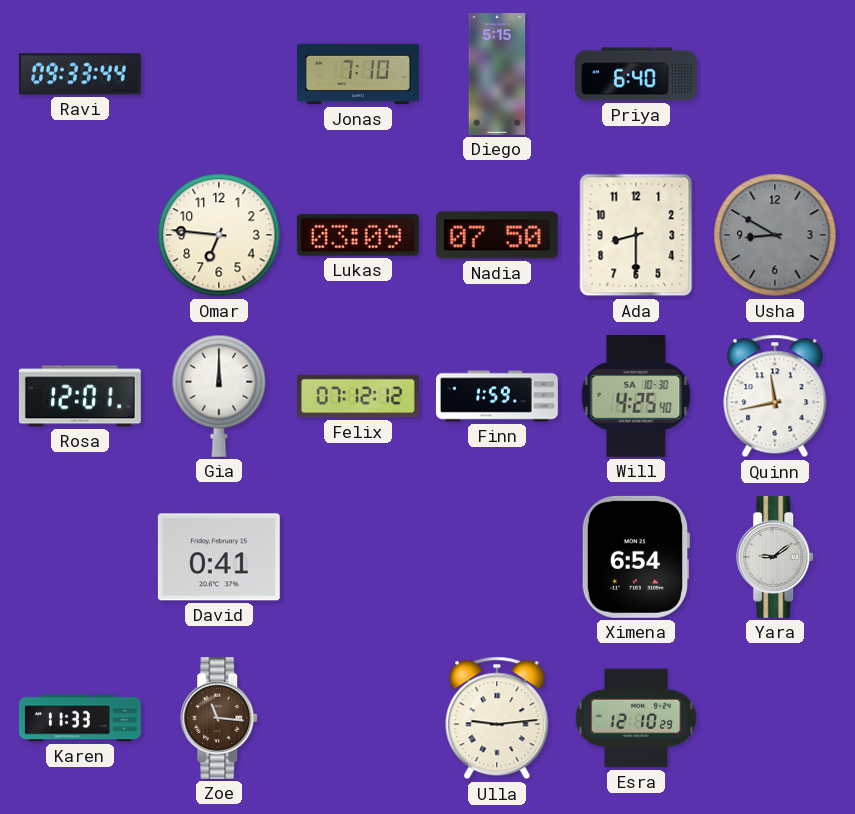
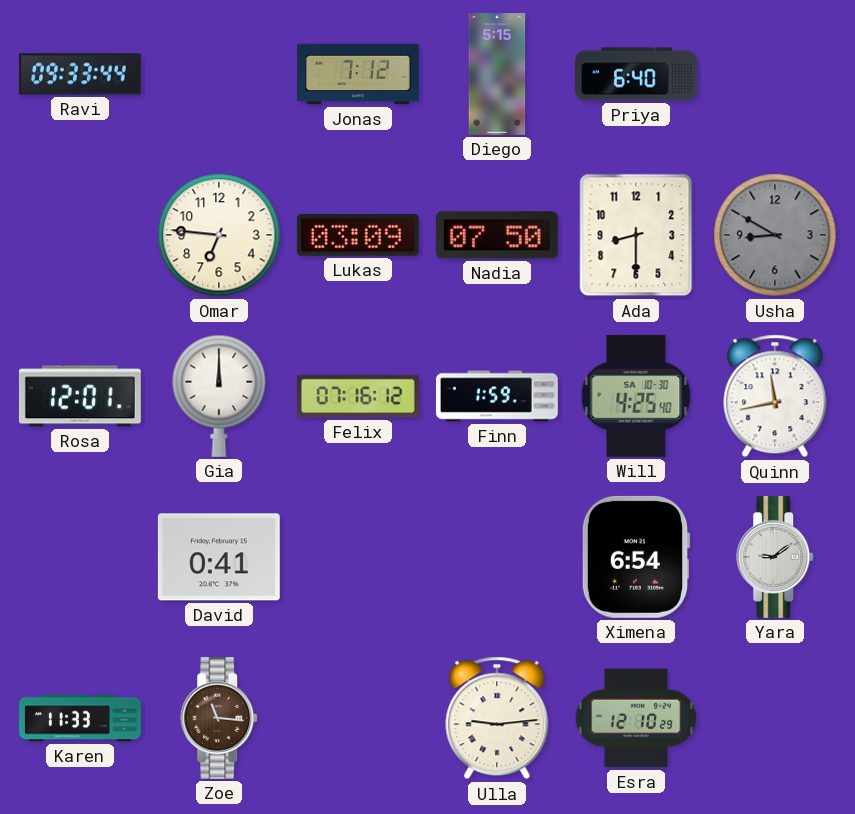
Jonas: 7:10 -> 7:12
Felix: 07:12 -> 07:16
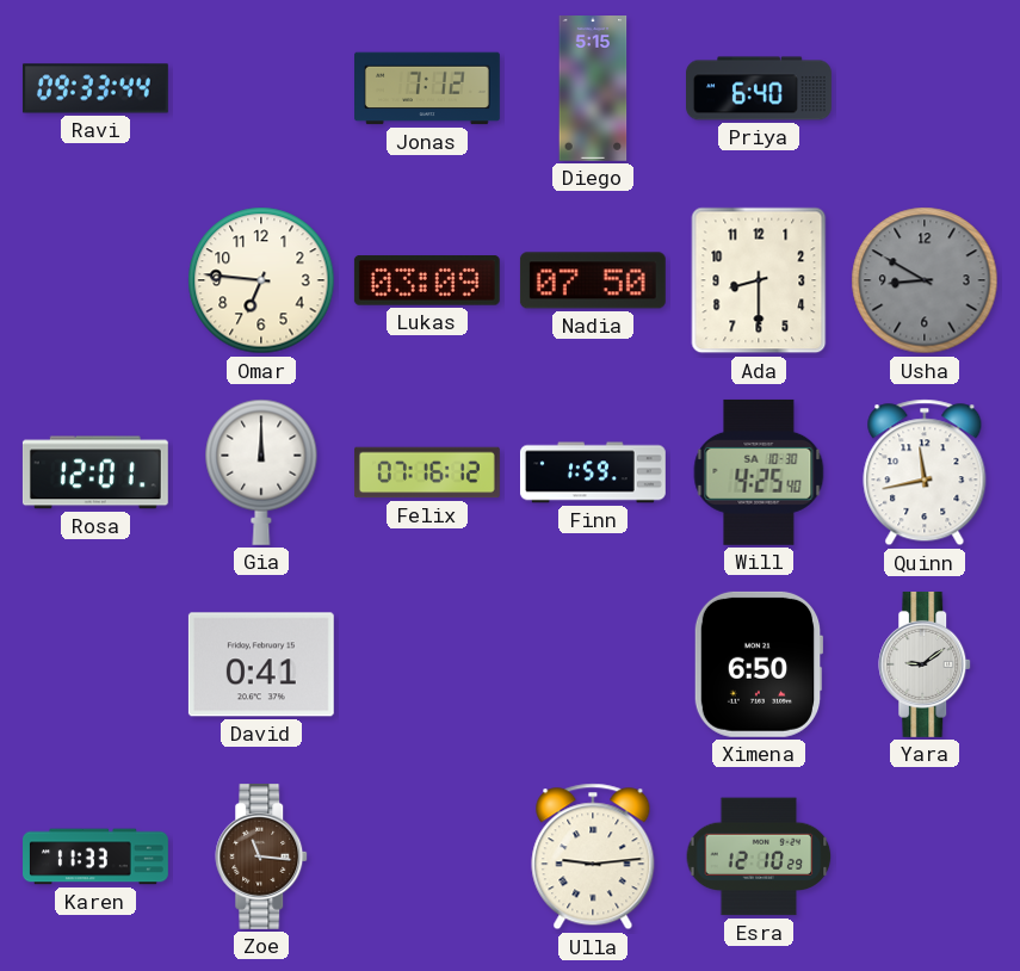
Ximena: 6:54 -> 6:50
